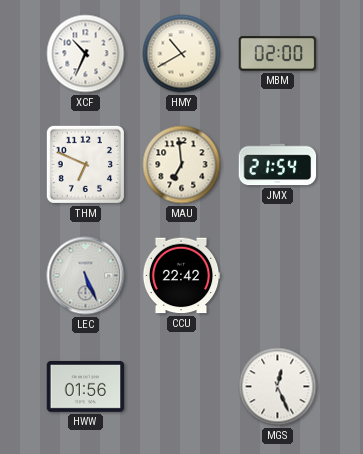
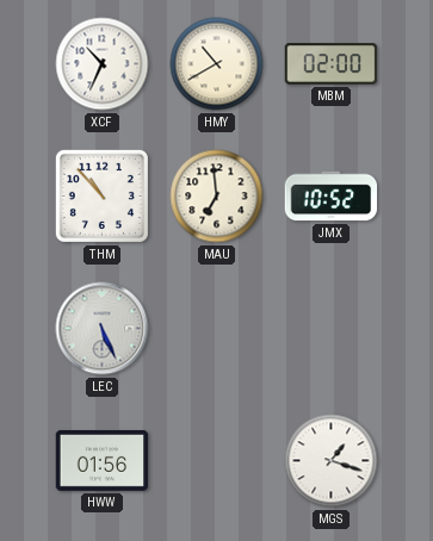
THM: 6:49 -> 10:53
JMX: 21:54 -> 10:52
CCU: 22:42 -> none
MGS: 12:26 -> 1:18
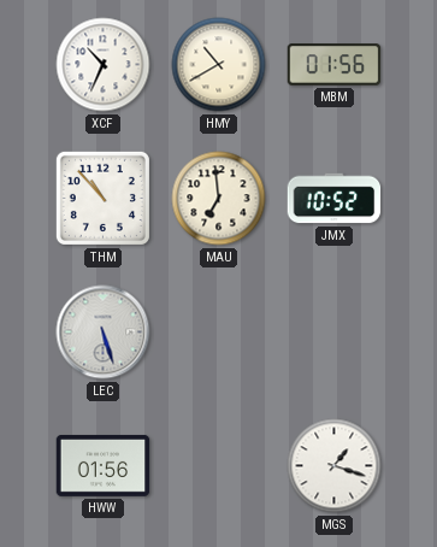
MBM: 02:00 -> 01:56
LEC: 5:26 -> 5:27
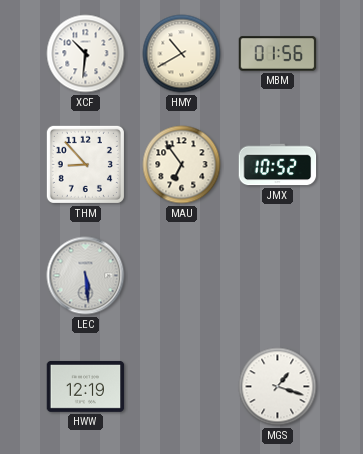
XCF: 10:34 -> 10:31
THM: 10:53 -> 8:53
MAU: 6:59 -> 6:54
LEC: 5:27 -> 5:29
HWW: 01:56 -> 12:19
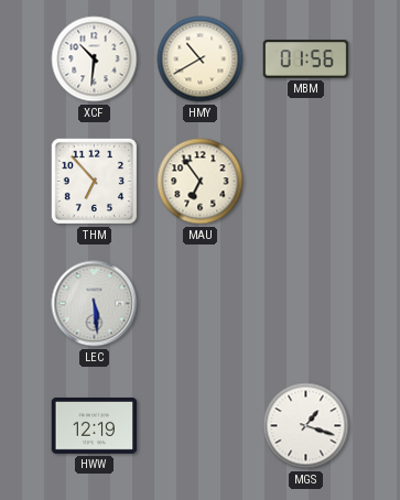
THM: 8:53 -> 6:53
JMX: 10:52 -> none
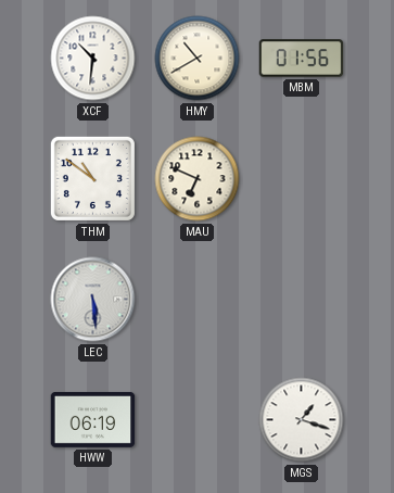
THM: 6:53 -> 10:51
MAU: 6:54 -> 6:49
HWW: 12:19 -> 06:19
